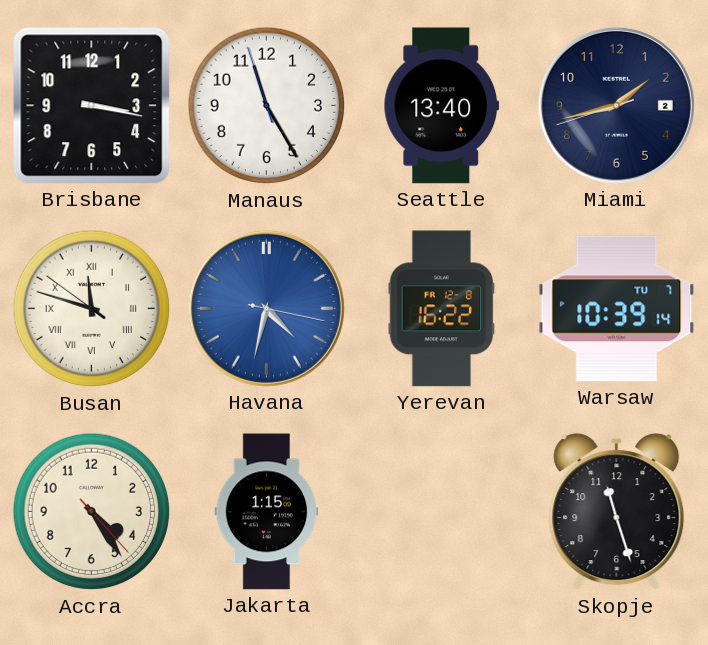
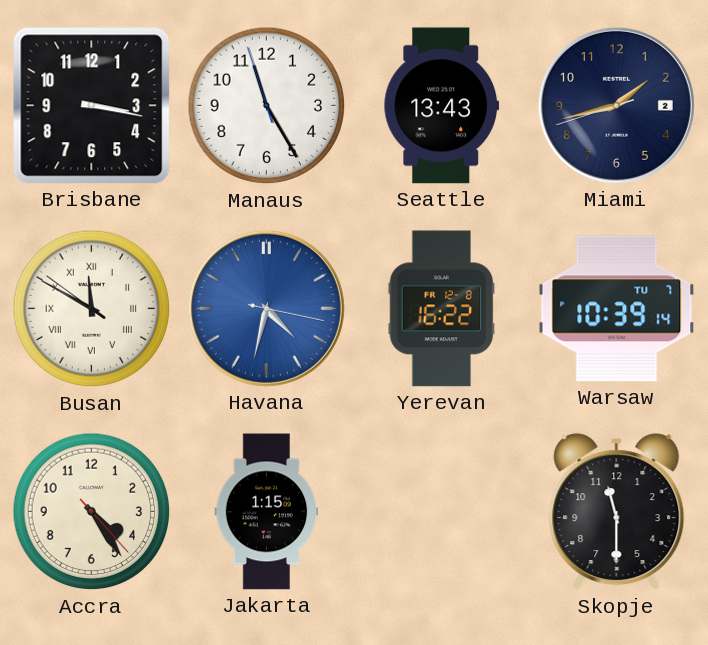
Seattle: 13:40 -> 13:43
Busan: 11:47 -> 11:49
Skopje: 11:27 -> 11:30
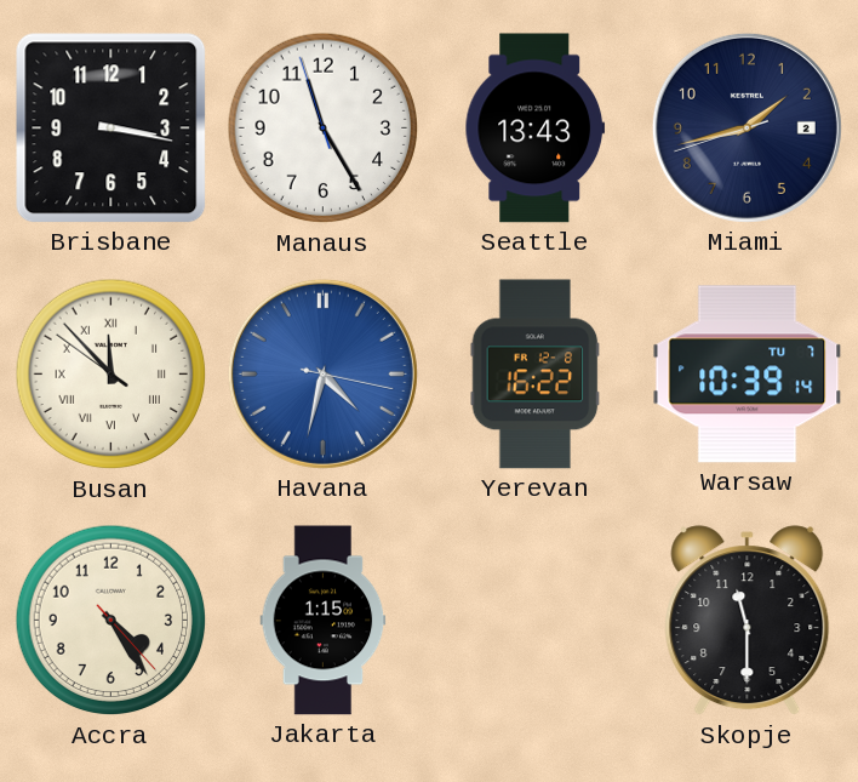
Busan: 11:49 -> 11:52
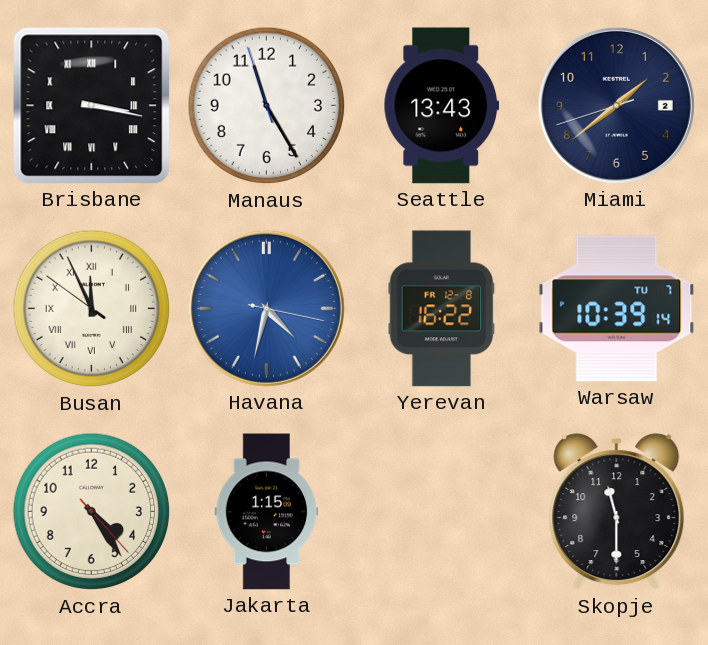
Brisbane numerals: Arabic -> Roman
Miami: 1:42 -> 1:38
Busan: 11:52 -> 11:55
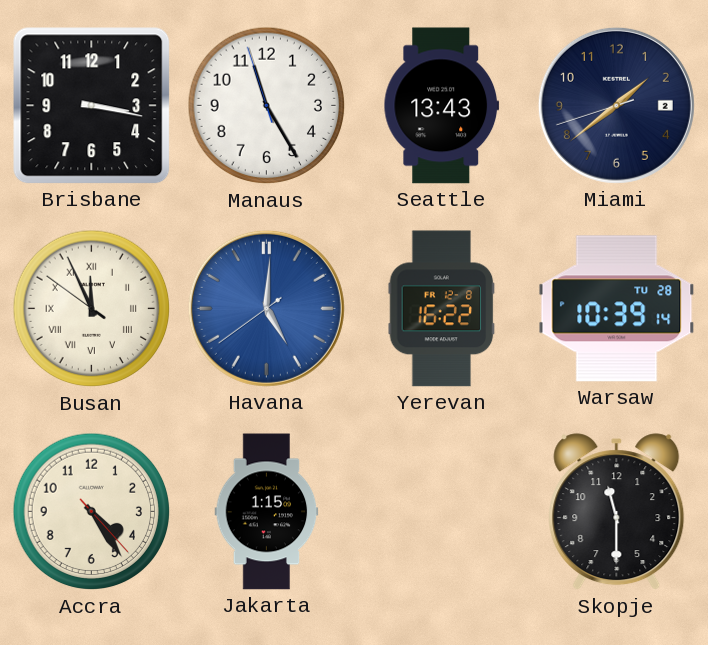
Brisbane numerals: Roman -> Arabic
Havana: 4:32 -> 5:00
Warsaw date: TU 7 -> TU 28
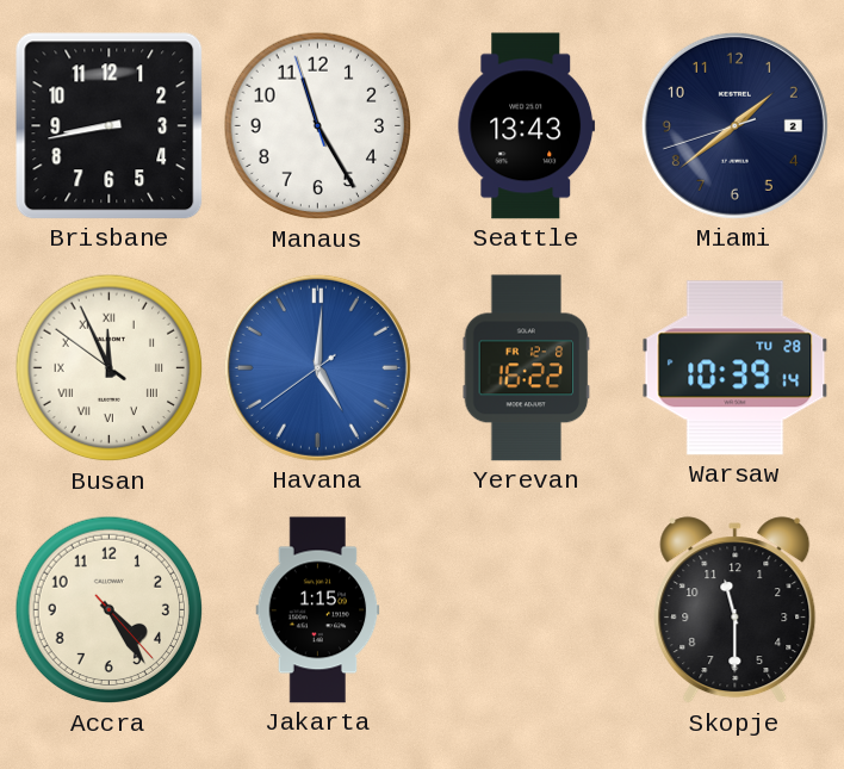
Brisbane: 3:17 -> 8:43
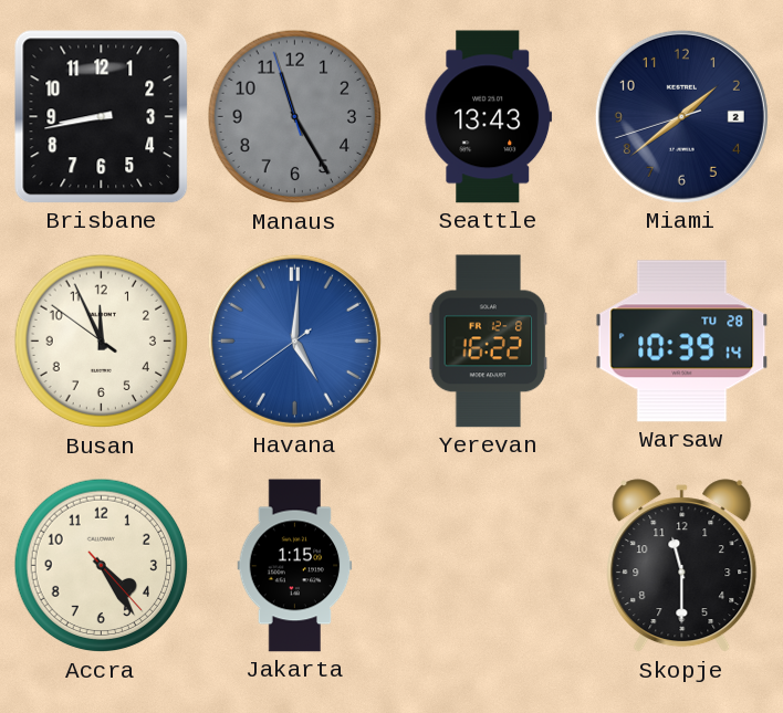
Manaus dial: white -> grey
Busan numerals: Roman -> Arabic
